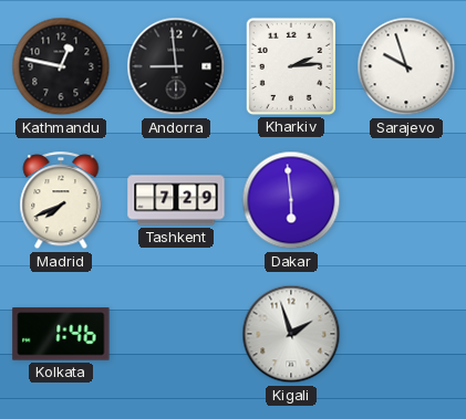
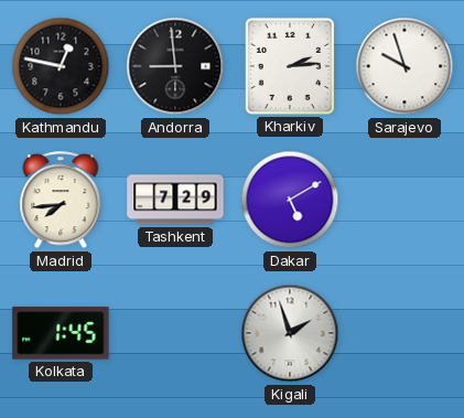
Madrid: 7:41 -> 7:44
Dakar: 5:59 -> 5:10
Kolkata: 1:46 -> 1:45
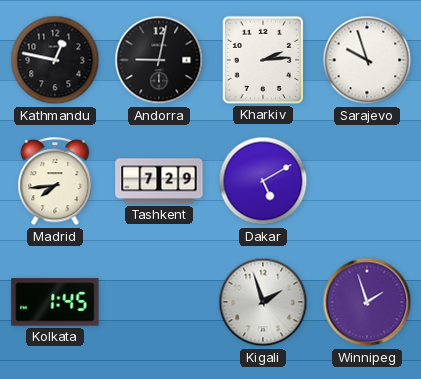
Andorra: 8:59 -> 9:02
Winnipeg: none -> 1:57
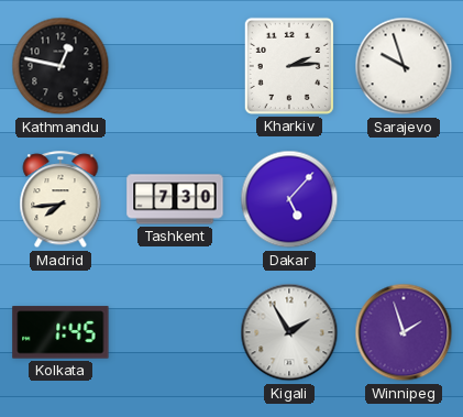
Andorra: 9:02 -> none
Tashkent: 7:29 -> 7:30
Dakar: 5:10 -> 5:07
Kigali: 1:57 -> 1:55
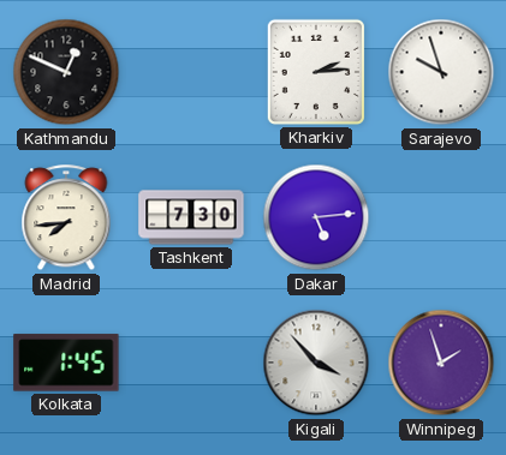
Kathmandu: 12:47 -> 12:49
Dakar: 5:07 -> 5:14
Kigali: 1:55 -> 3:53
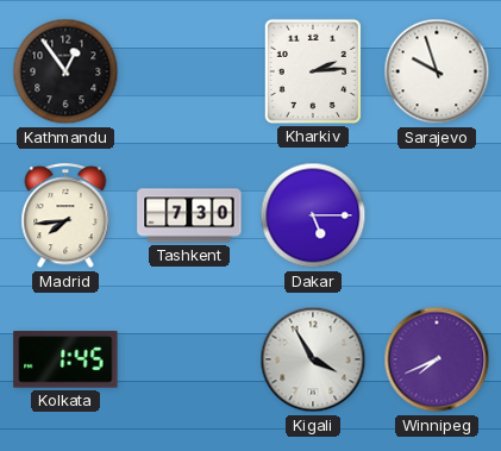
Kathmandu: 12:49 -> 12:54
Dakar: 5:14 -> 5:15
Kigali: 3:53 -> 3:55
Winnipeg: 1:57 -> 7:41
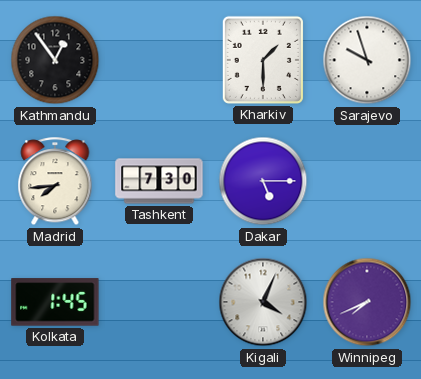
Kharkiv: 2:14 -> 1:30
Kigali: 3:55 -> 4:04
